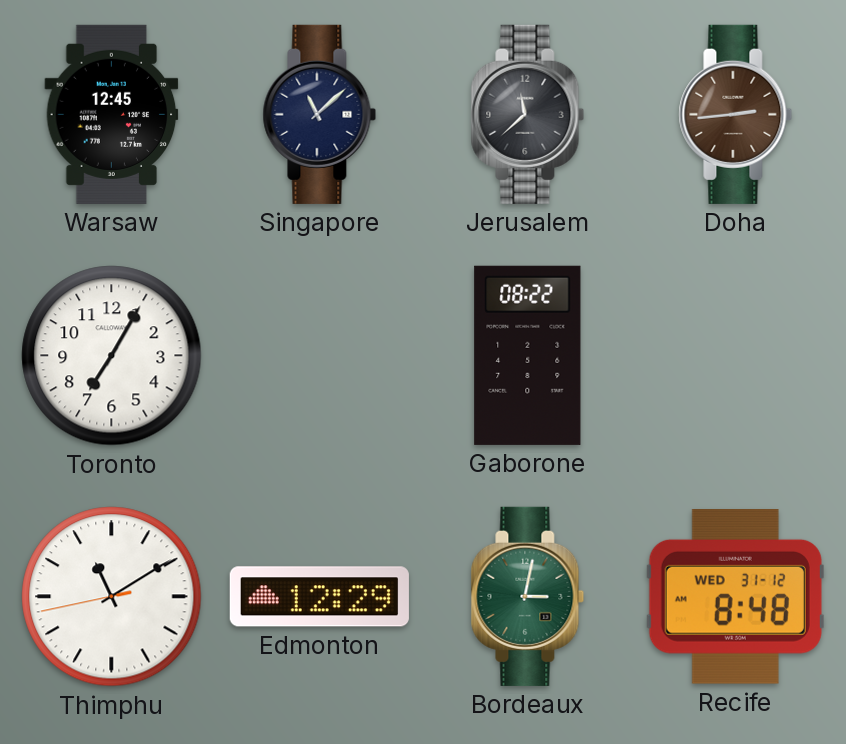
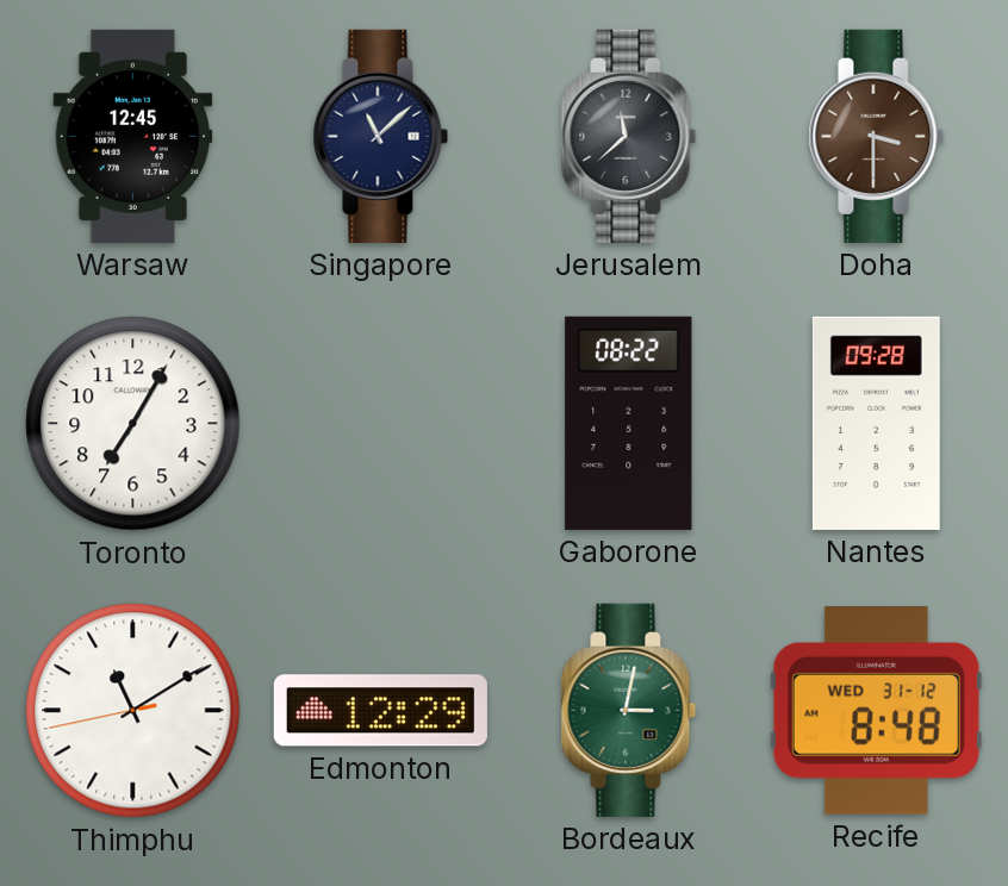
Doha: 2:44 -> 3:30
Nantes: none -> 09:28
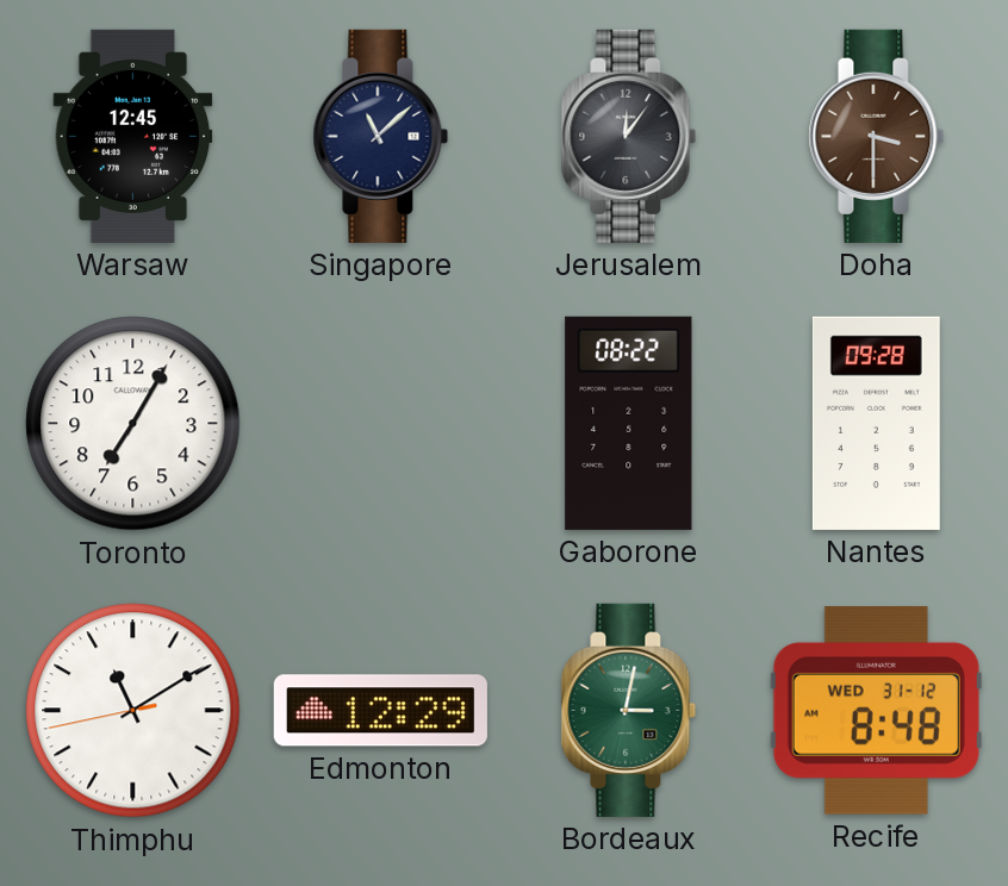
Jerusalem: 11:38 -> 12:06
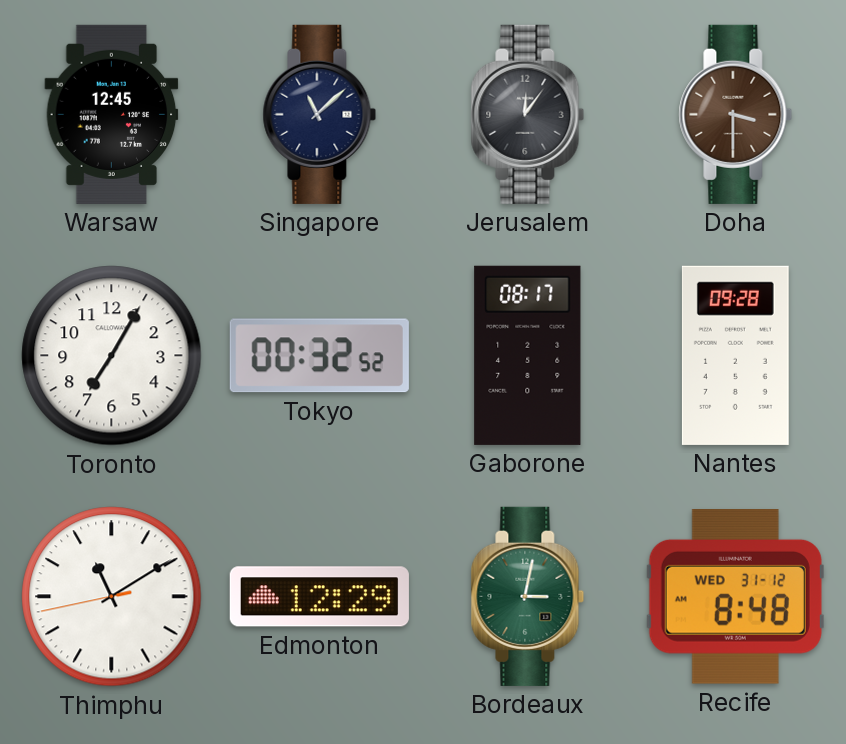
Tokyo: none -> 00:32
Gaborone: 08:22 -> 08:17
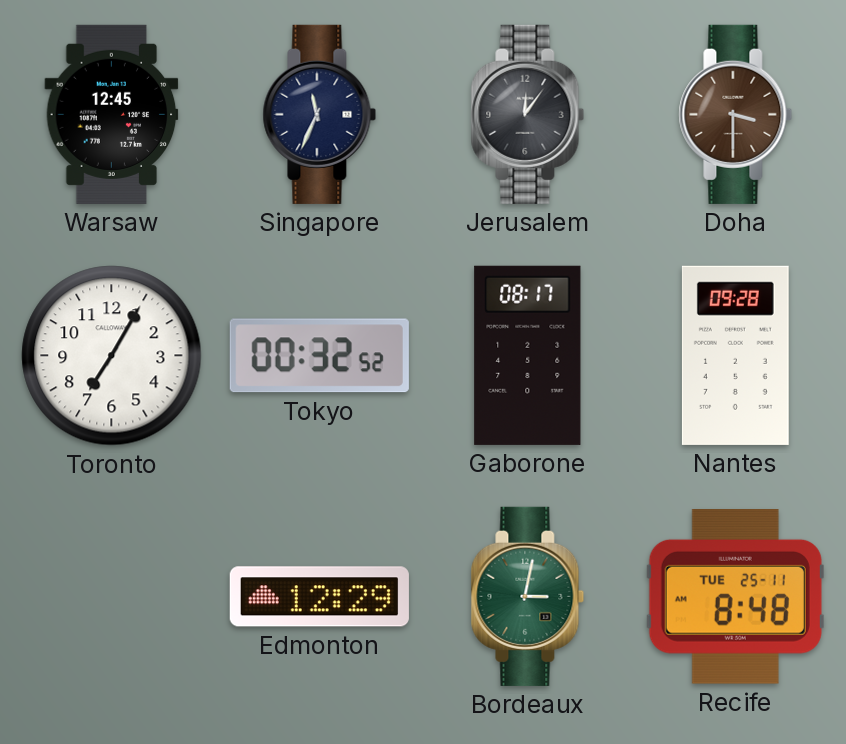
Singapore: 11:08 -> 11:34
Thimphu: 11:09 -> none
Recife date: WED 31-12 -> TUE 25-11
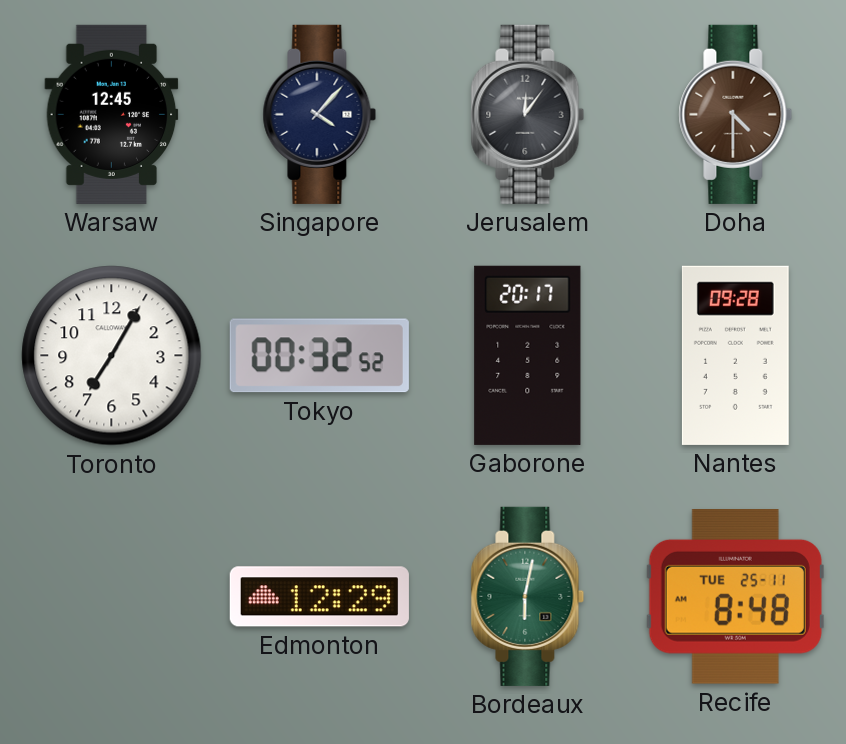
Singapore: 11:34 -> 4:07
Doha: 3:30 -> 4:30
Gaborone: 08:17 -> 20:17
Bordeaux: 3:02 -> 6:02
